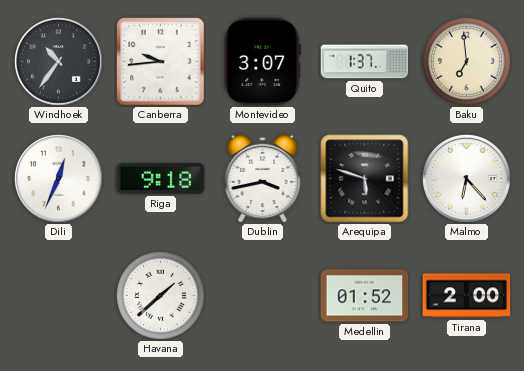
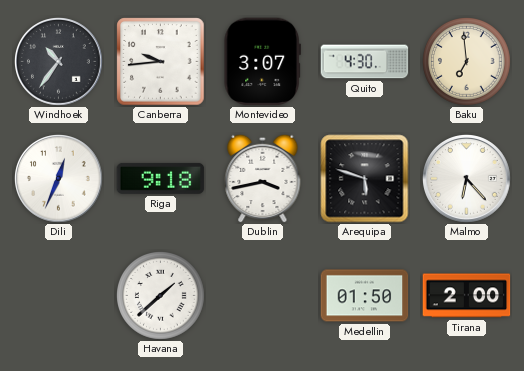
Quito: 1:37 -> 4:30
Medellin: 01:52 -> 01:50
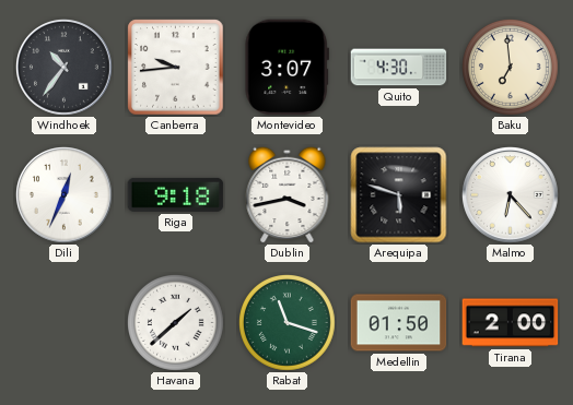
Rabat: none -> 11:18
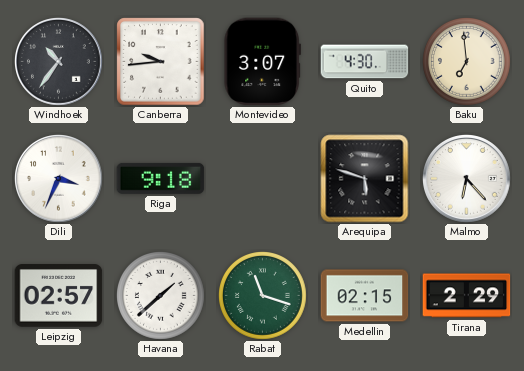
Dili: 12:34 -> 3:34
Dublin: 3:43 -> none
Leipzig: none -> 02:57
Medellin: 01:50 -> 02:15
Tirana: 2:00 -> 2:29
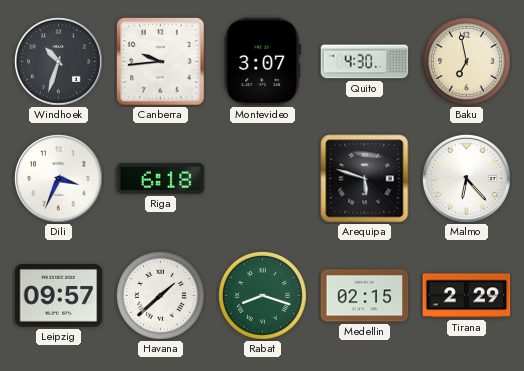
Windhoek: 10:36 -> 10:33
Baku: 6:59 -> 6:58
Riga: 9:18 -> 6:18
Leipzig: 02:57 -> 09:57
Rabat: 11:18 -> 8:18
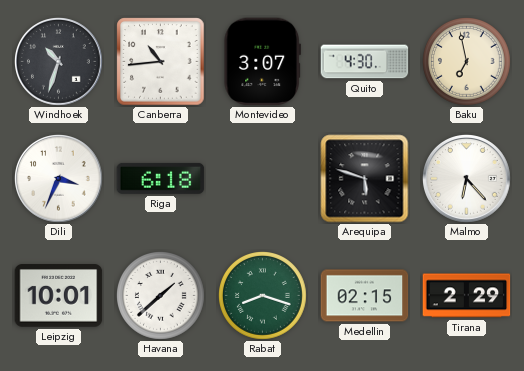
Canberra: 9:44 -> 10:44
Leipzig: 09:57 -> 10:01
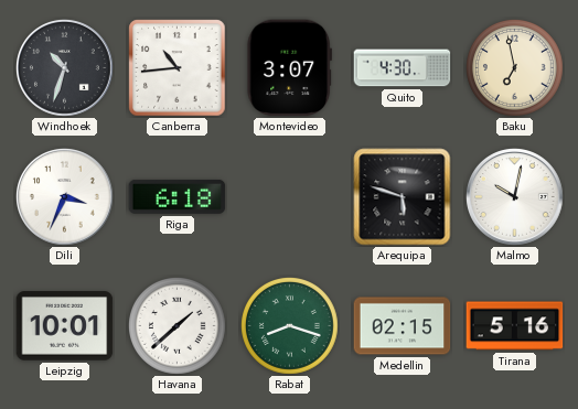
Malmo: 6:23 -> 10:02
Tirana: 2:29 -> 5:16
